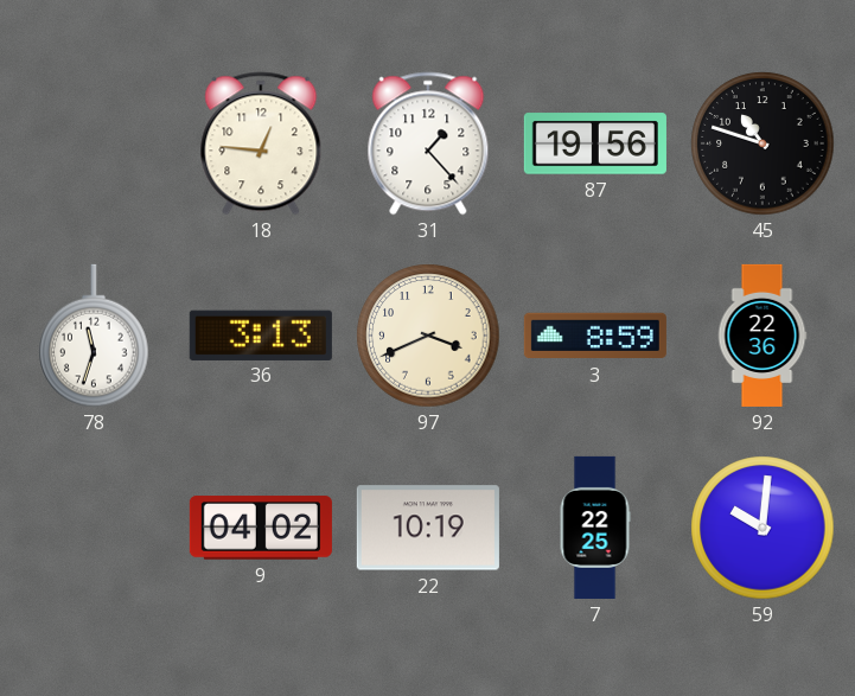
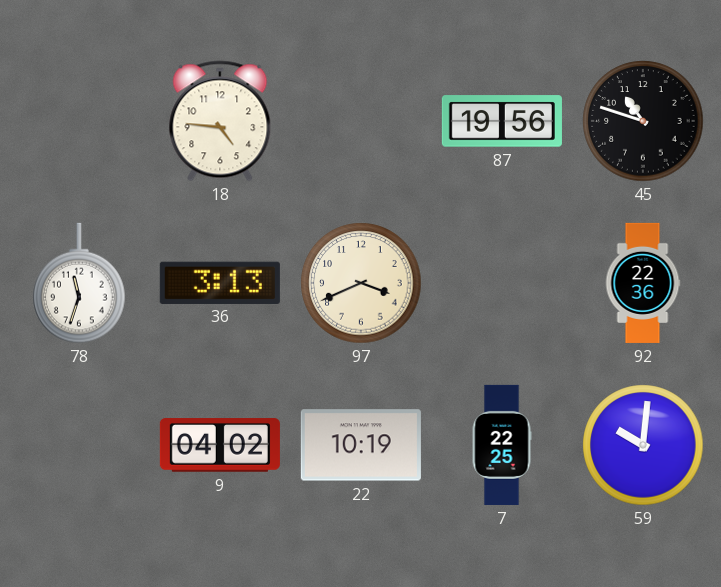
18: 12:46 -> 4:46
31: 1:23 -> none
3: 8:59 -> none
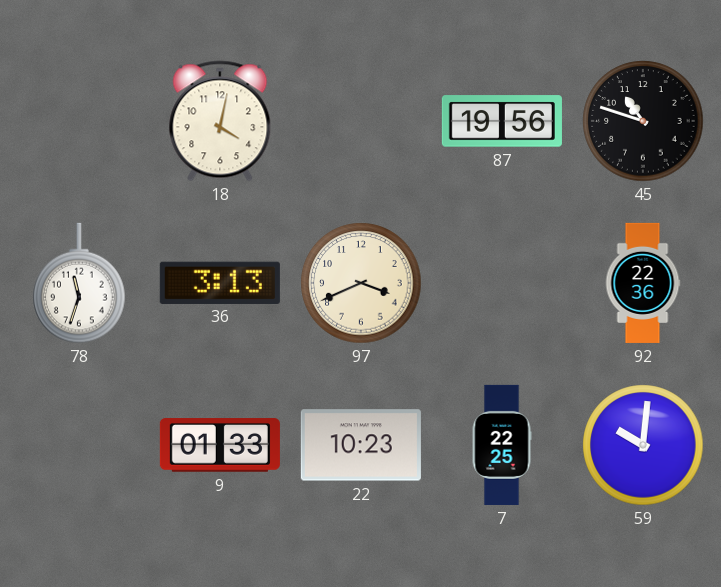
18: 4:46 -> 4:02
9: 04:02 -> 01:33
22: 10:19 -> 10:23
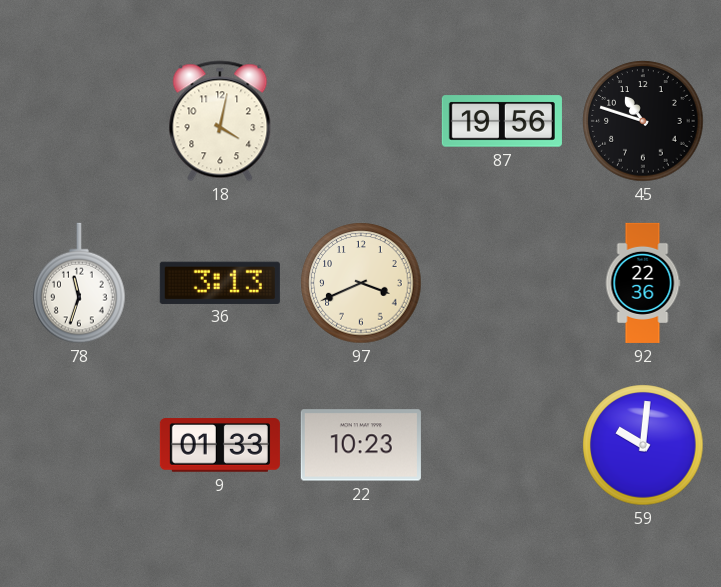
7: 22:25 -> none
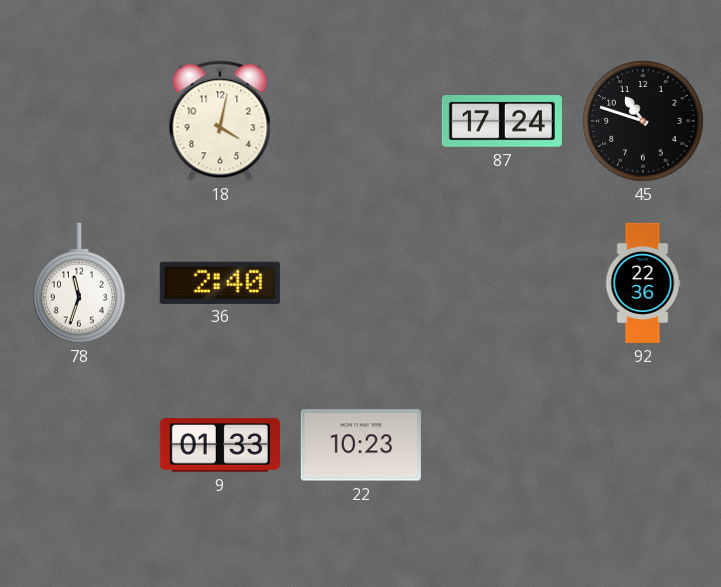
87: 19:56 -> 17:24
36: 3:13 -> 2:40
97: 3:41 -> none
59: 10:01 -> none
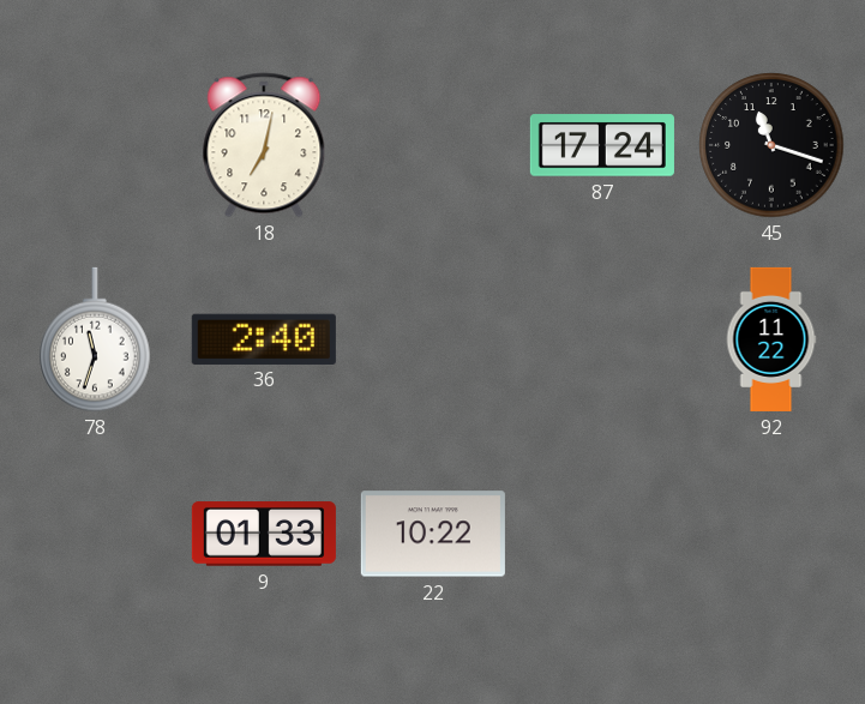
18: 4:02 -> 7:02
45: 10:48 -> 11:18
92: 22:36 -> 11:22
22: 10:23 -> 10:22
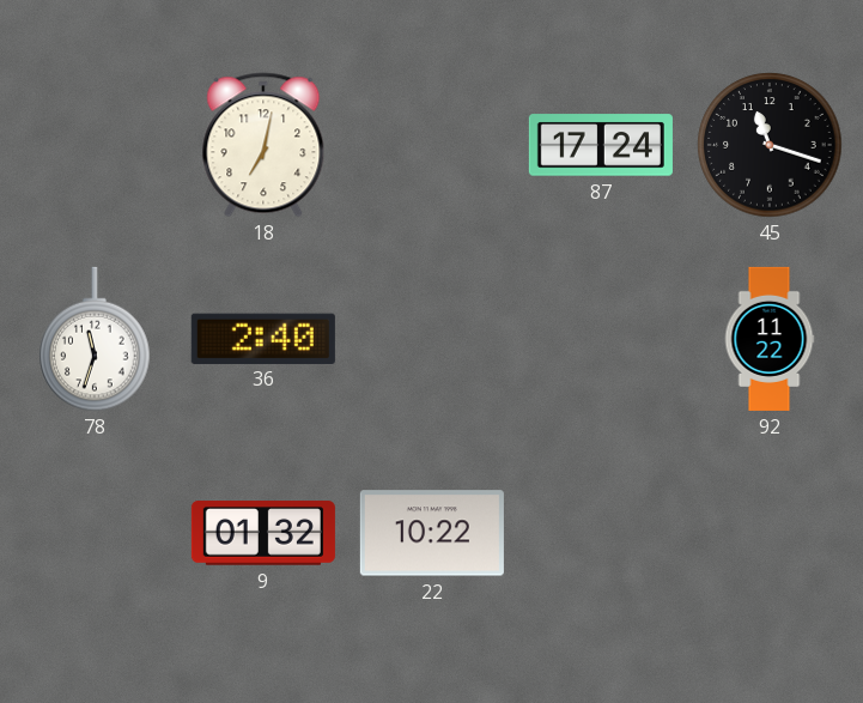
9: 01:33 -> 01:32
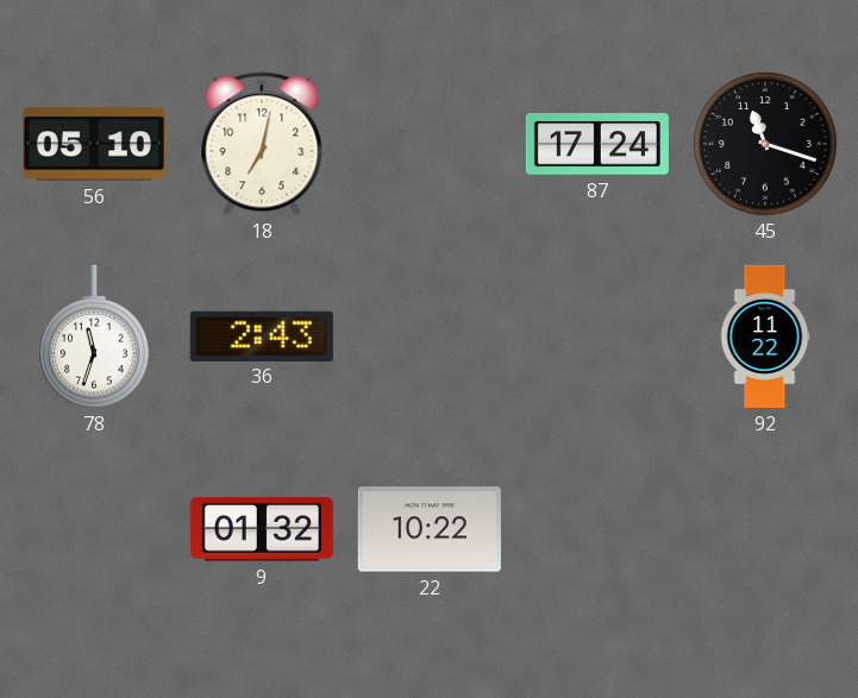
56: none -> 05:10
36: 2:40 -> 2:43
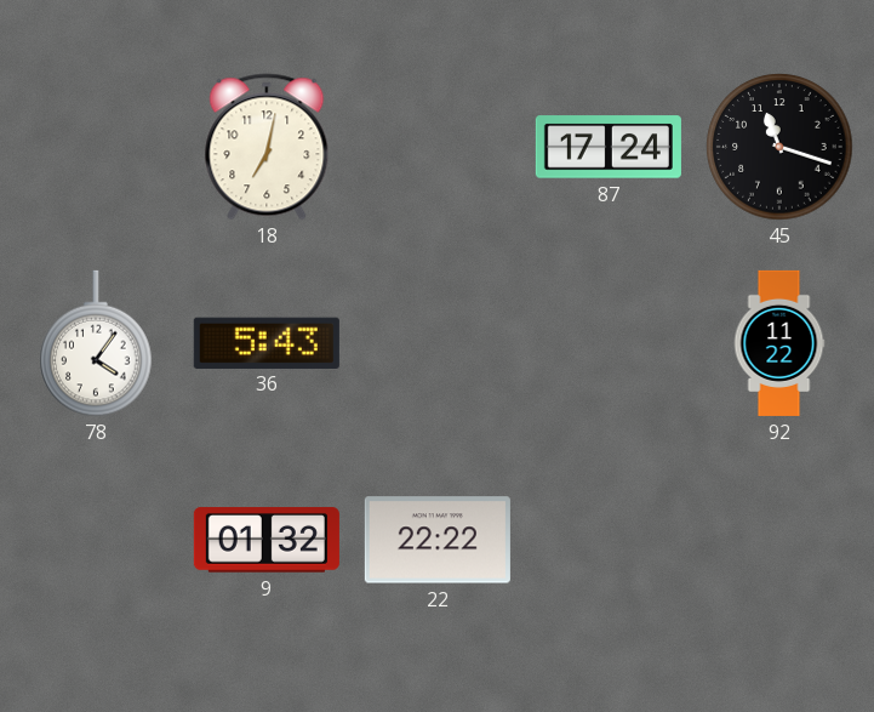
56: 05:10 -> none
78: 11:33 -> 4:06
36: 2:43 -> 5:43
22: 10:22 -> 22:22
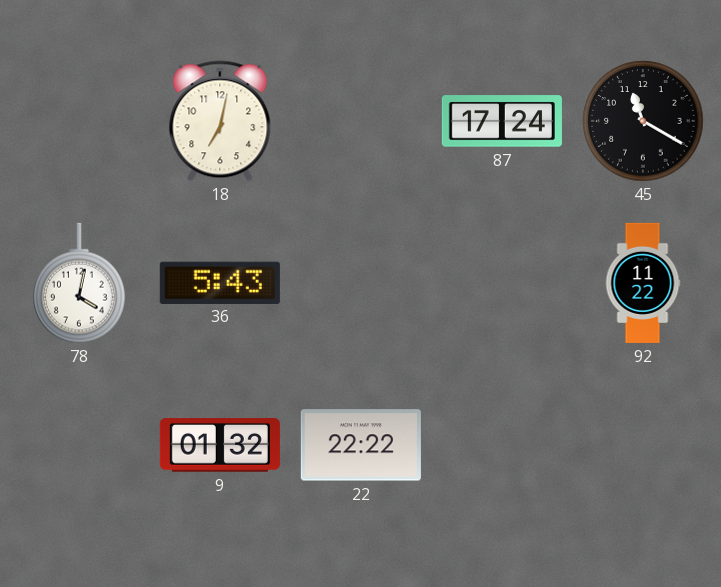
45: 11:18 -> 11:20
78: 4:06 -> 4:02
